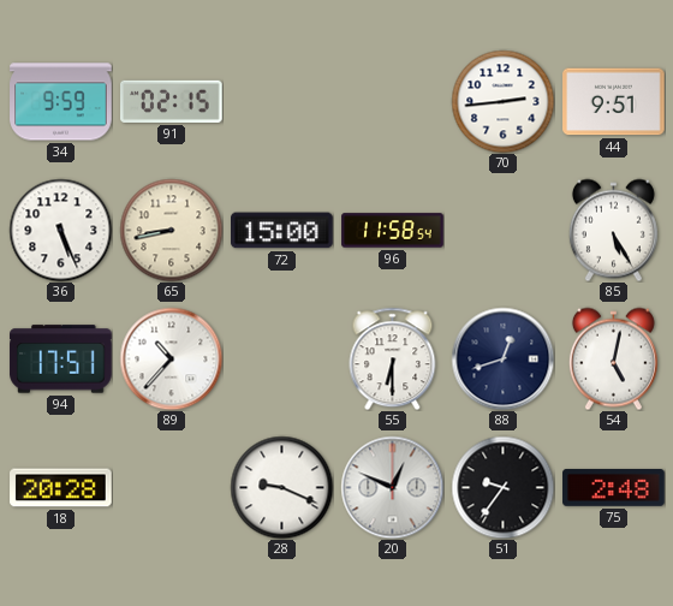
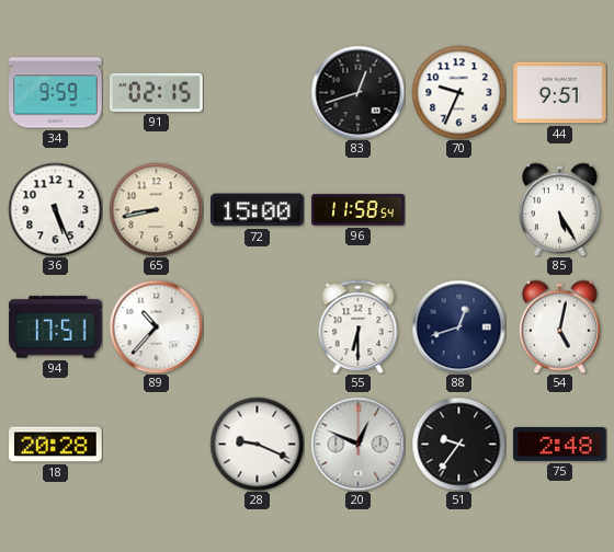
83: none -> 12:42
70: 2:44 -> 9:34
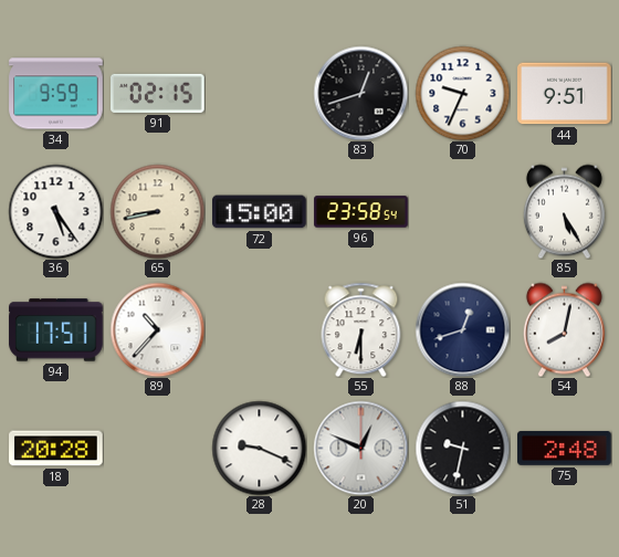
36: 5:26 -> 5:24
96: 11:58 -> 23:58
54: 5:02 -> 8:02
51: 9:36 -> 9:32
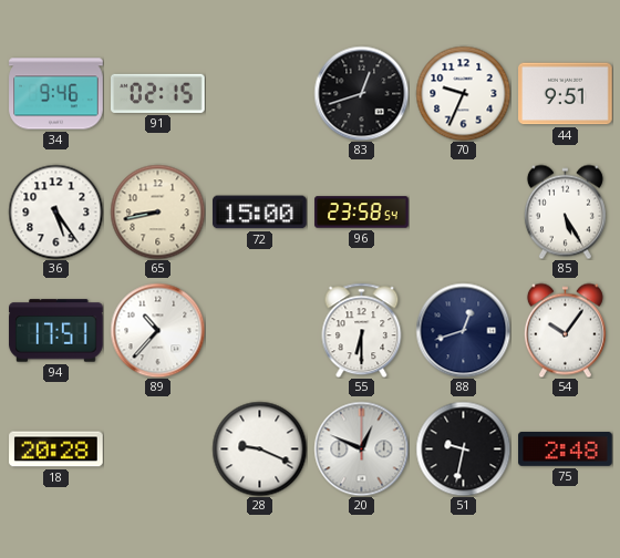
34: 9:59 -> 9:46
54: 8:02 -> 10:06
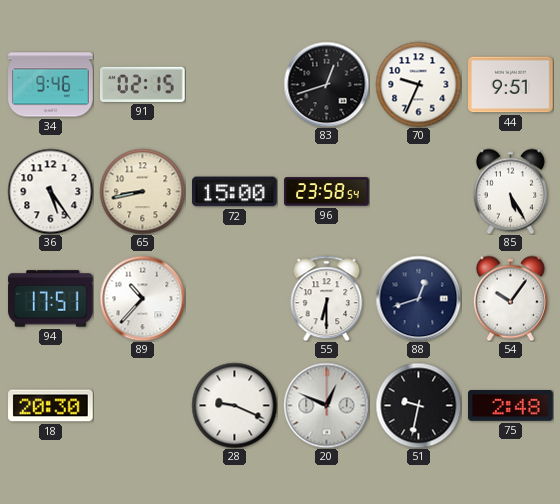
18: 20:28 -> 20:30
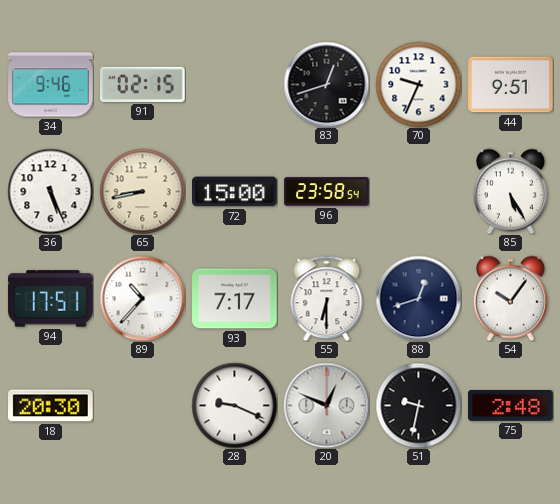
36: 5:24 -> 5:26
93: none -> 7:17
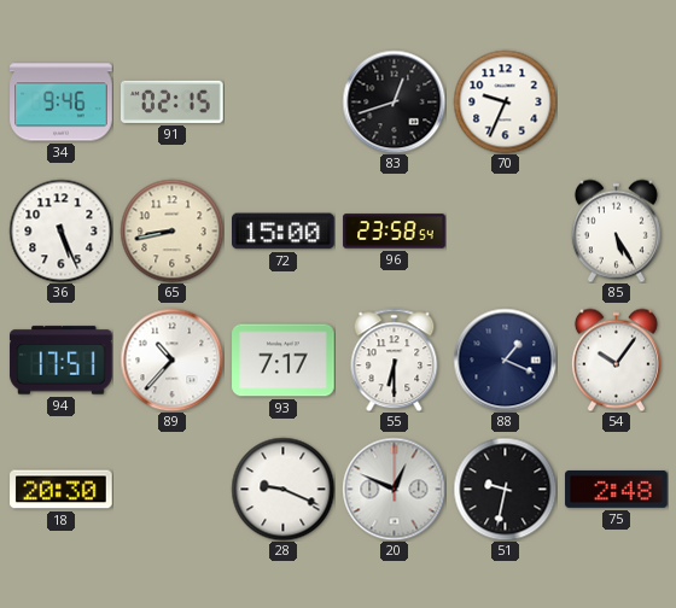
44: 9:51 -> none
88: 12:42 -> 1:19
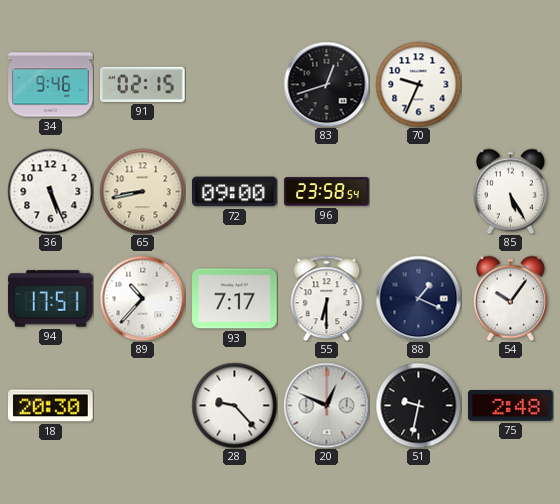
72: 15:00 -> 09:00
28: 9:19 -> 9:23
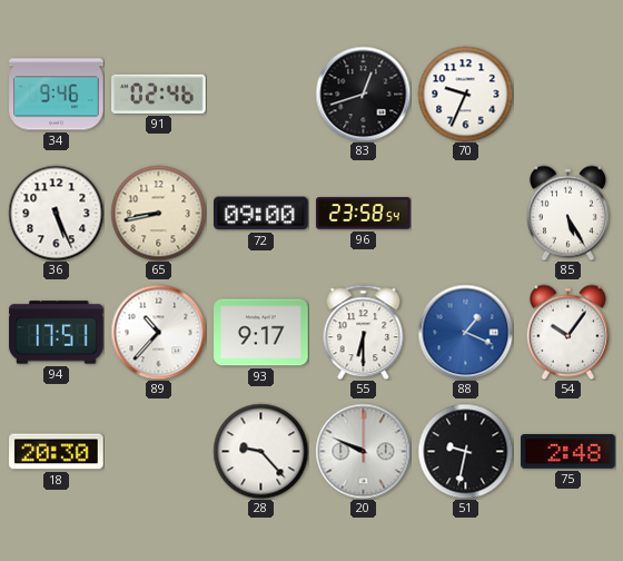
91: 02:15 -> 02:46
93: 7:17 -> 9:17
88 dial: navy -> blue
20: 12:49 -> 9:49
